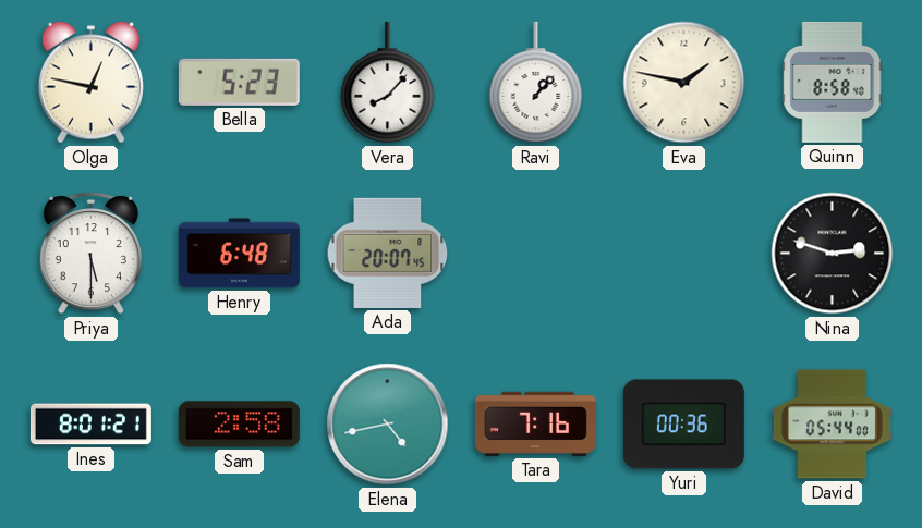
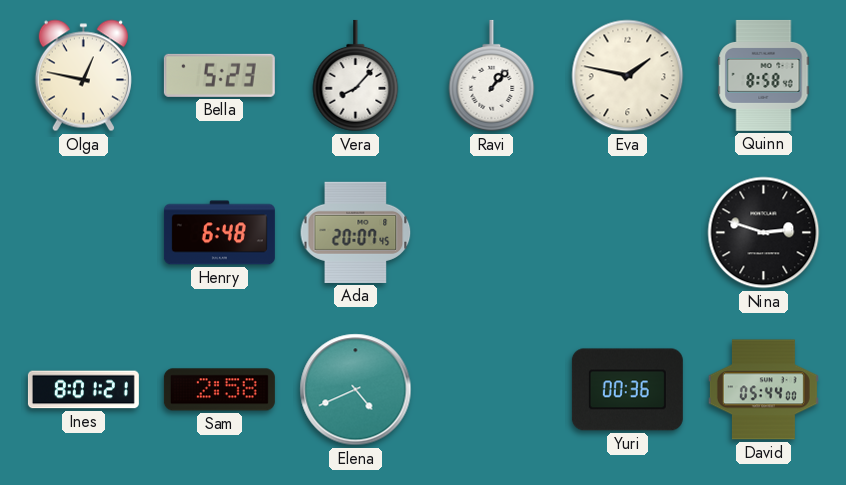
Priya: 5:30 -> none
Elena: 4:43 -> 4:41
Tara: 7:16 -> none
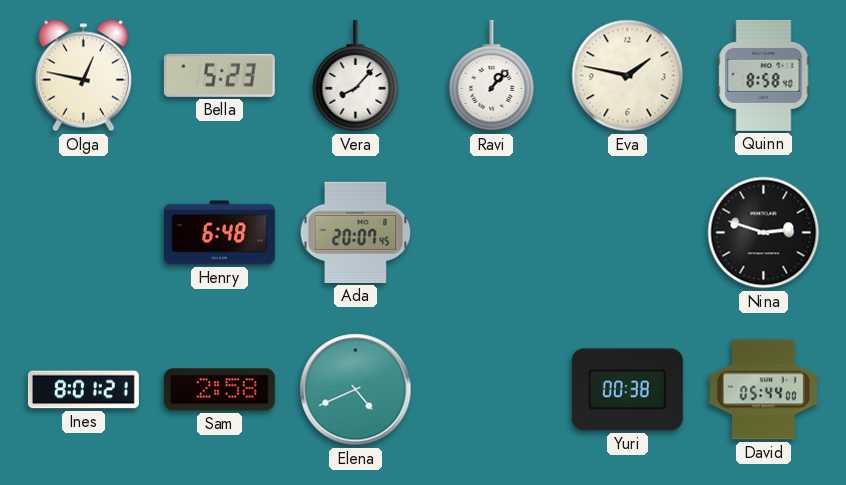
Yuri: 00:36 -> 00:38
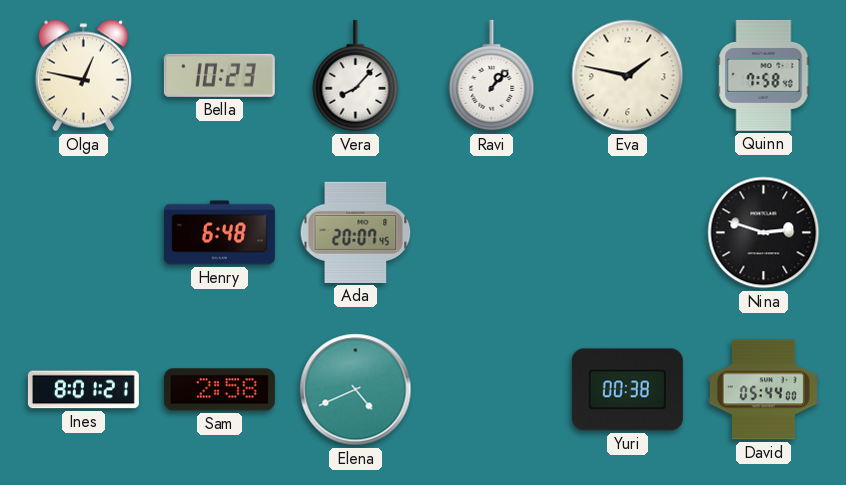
Bella: 5:23 -> 10:23
Quinn: 8:58 -> 7:58
